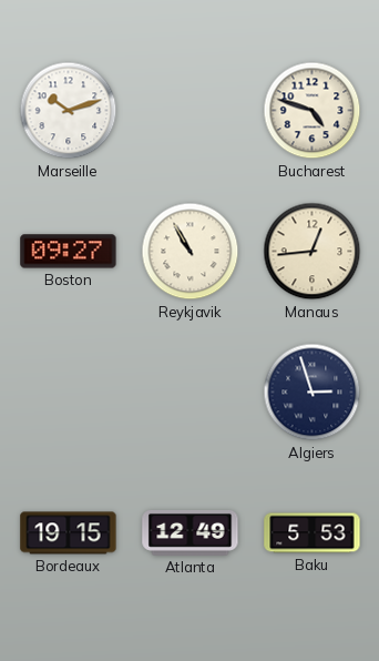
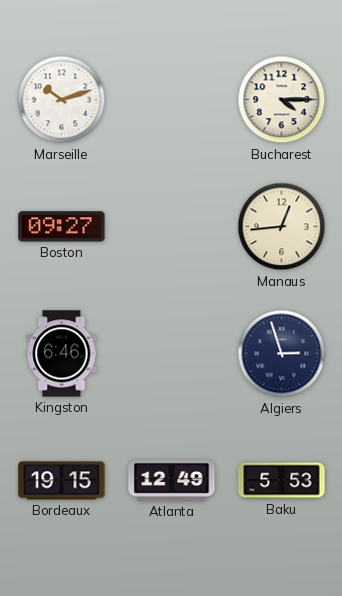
Bucharest: 4:48 -> 4:15
Reykjavik: 10:55 -> none
Kingston: none -> 6:46
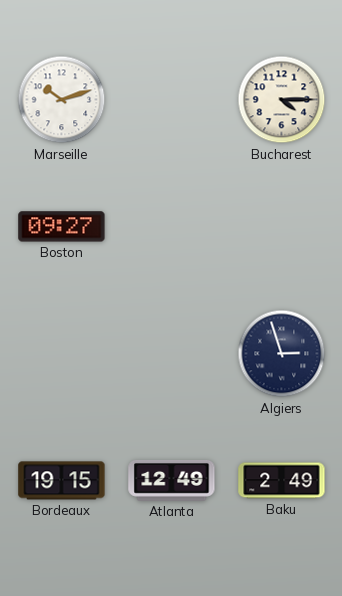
Manaus: 12:44 -> none
Kingston: 6:46 -> none
Baku: 5:53 -> 2:49
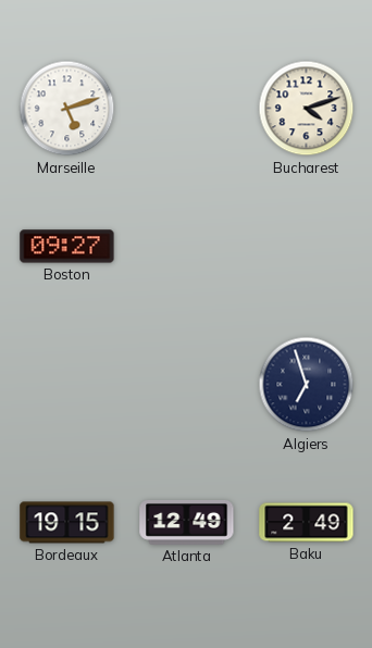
Marseille: 10:12 -> 5:12
Bucharest: 4:15 -> 4:12
Algiers: 2:57 -> 6:57
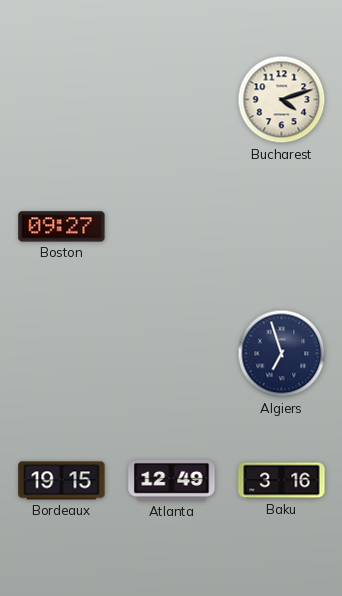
Marseille: 5:12 -> none
Baku: 2:49 -> 3:16
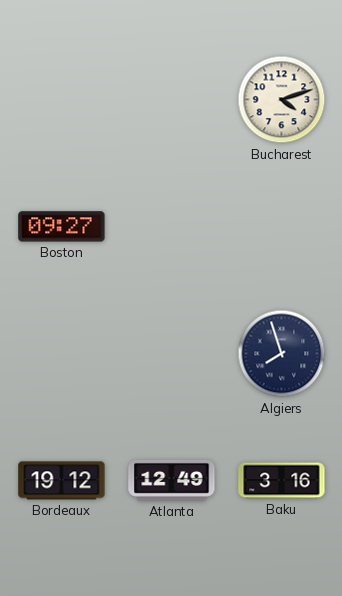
Algiers: 6:57 -> 7:57
Bordeaux: 19:15 -> 19:12
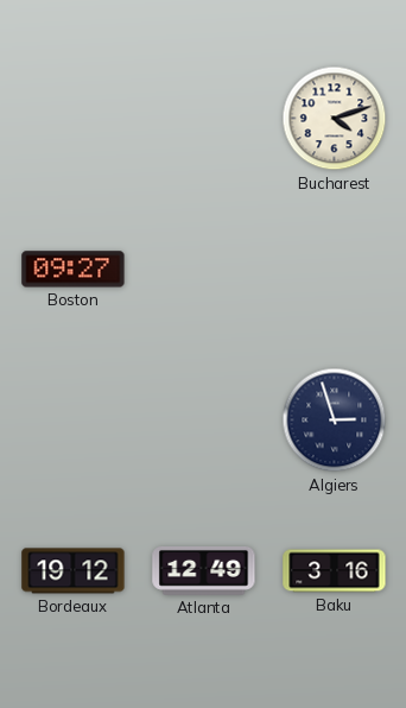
Algiers: 7:57 -> 2:57
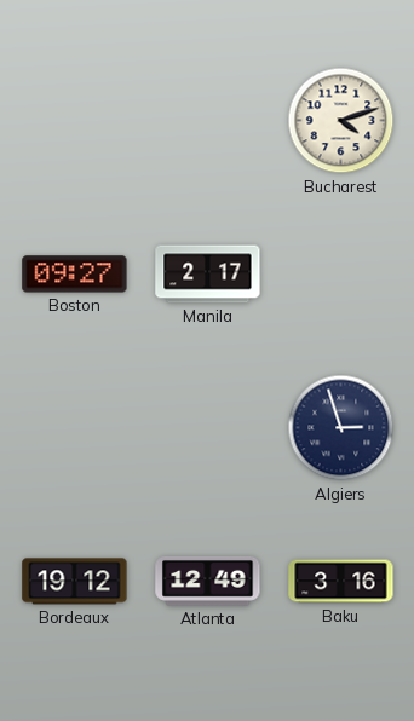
Manila: none -> 2:17
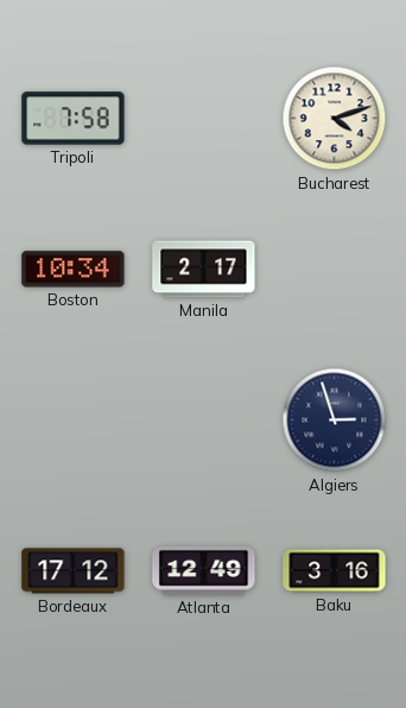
Tripoli: none -> 7:58
Boston: 09:27 -> 10:34
Bordeaux: 19:12 -> 17:12
